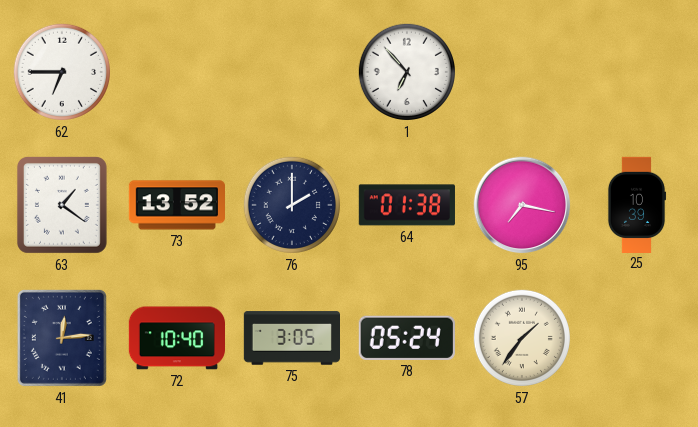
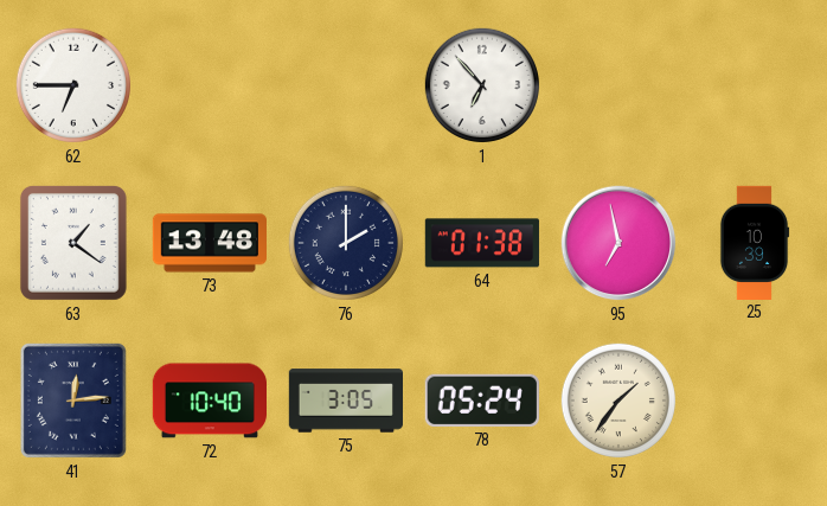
73: 13:52 -> 13:48
95: 7:17 -> 6:58
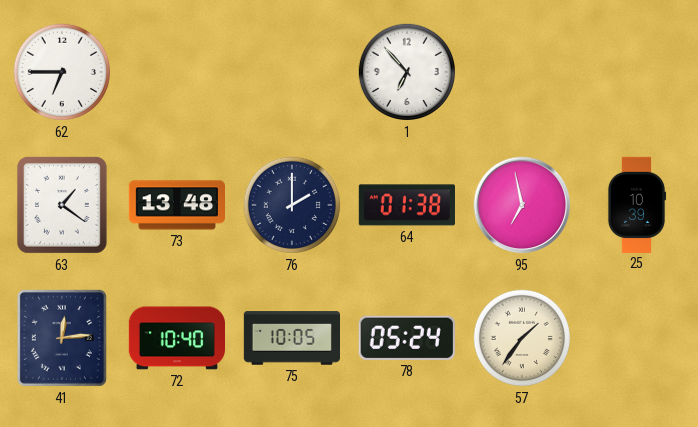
75: 3:05 -> 10:05
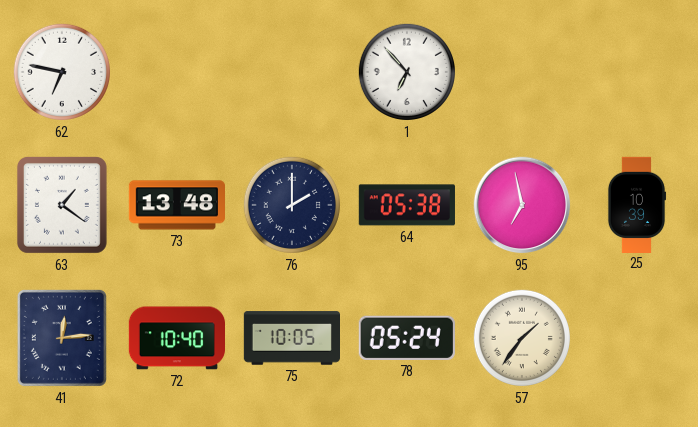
62: 6:45 -> 6:47
64: 01:38 -> 05:38
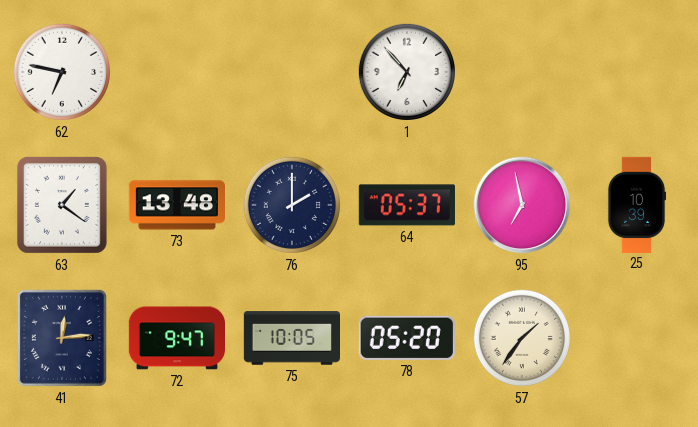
64: 05:38 -> 05:37
72: 10:40 -> 9:47
78: 05:24 -> 05:20
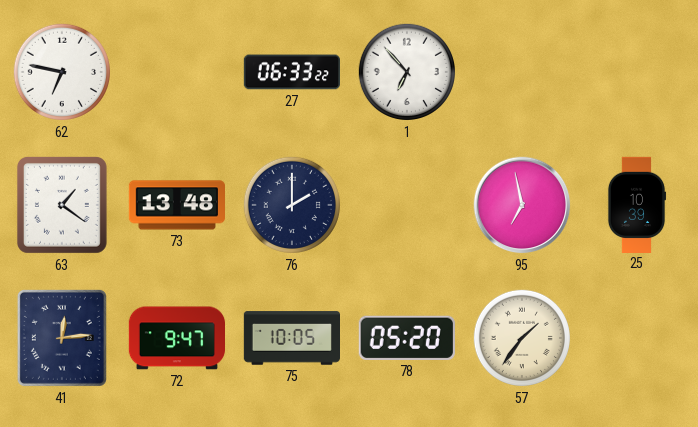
27: none -> 06:33
64: 05:37 -> none
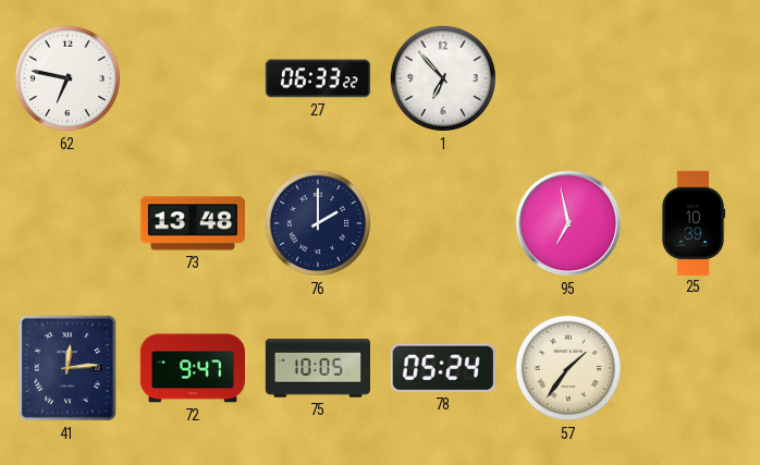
63: 1:21 -> none
78: 05:20 -> 05:24
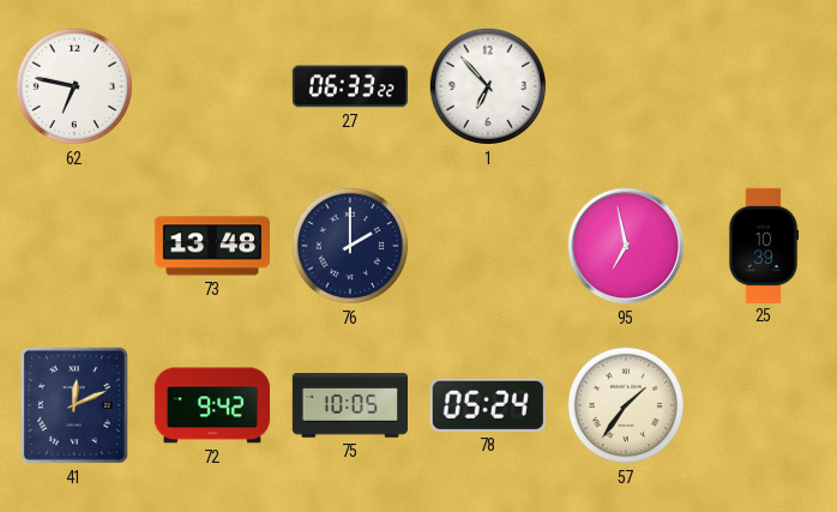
41: 12:14 -> 12:11
72: 9:47 -> 9:42
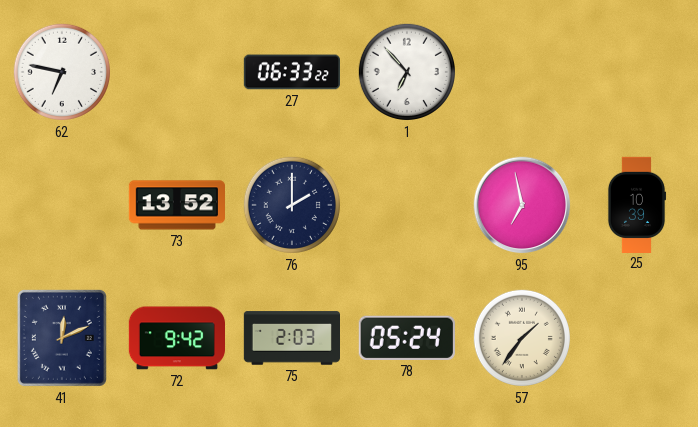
73: 13:48 -> 13:52
75: 10:05 -> 2:03
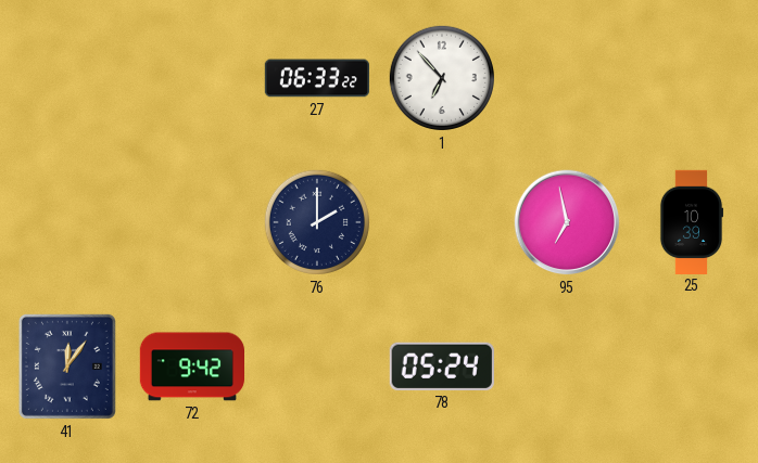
62: 6:47 -> none
73: 13:52 -> none
41: 12:11 -> 12:06
75: 2:03 -> none
57: 1:36 -> none
